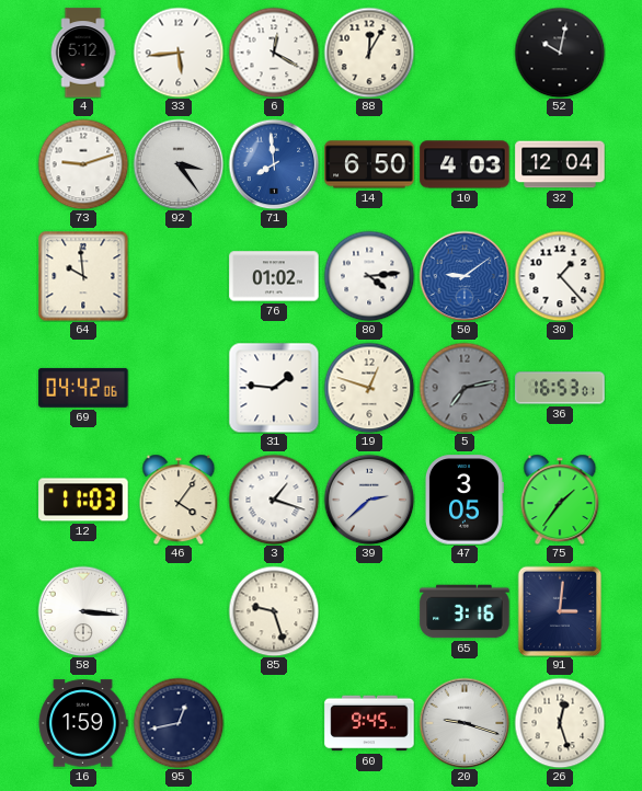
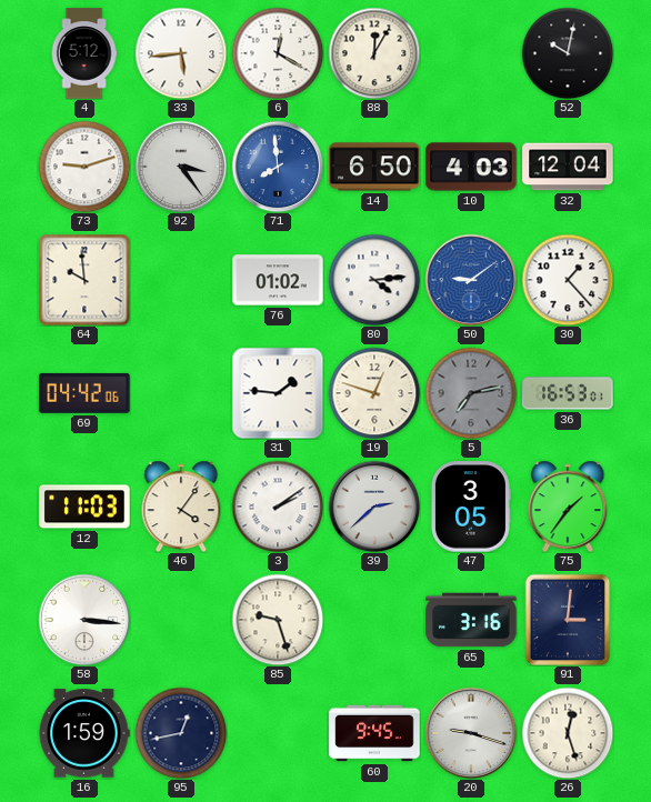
3: 1:18 -> 2:09
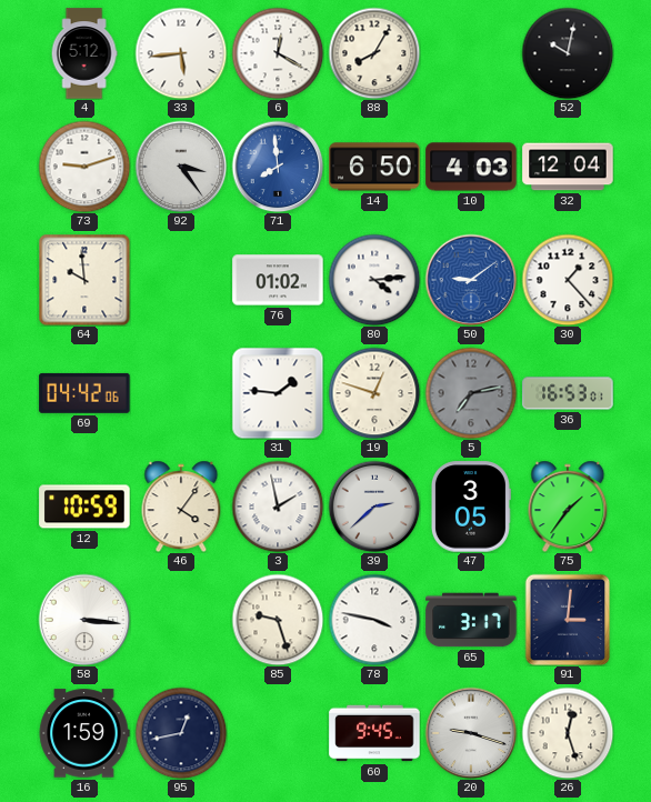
88: 12:05 -> 8:05
12: 11:03 -> 10:59
3: 2:09 -> 1:58
78: none -> 3:47
65: 3:16 -> 3:17
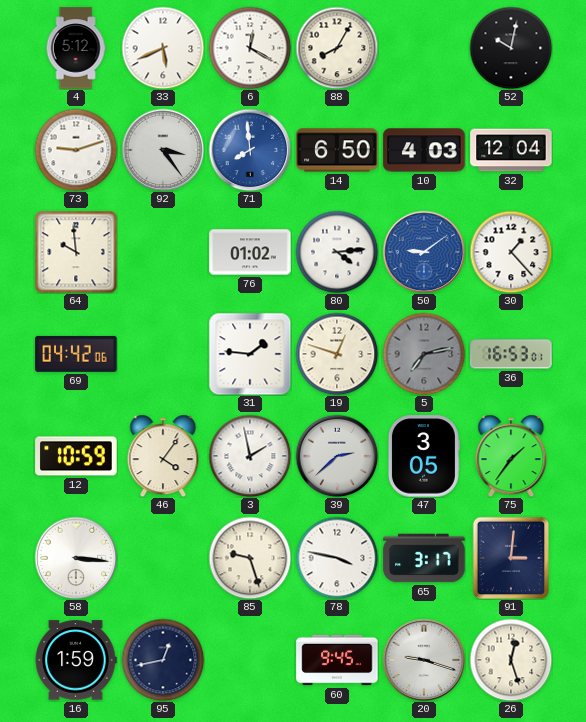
33: 5:44 -> 5:41
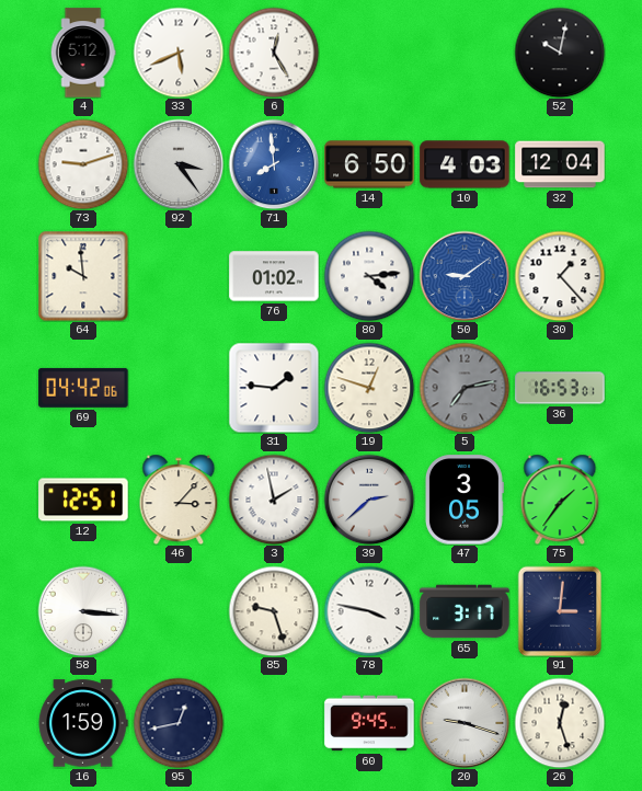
6: 12:20 -> 12:25
88: 8:05 -> none
12: 10:59 -> 12:51
46: 4:06 -> 3:07
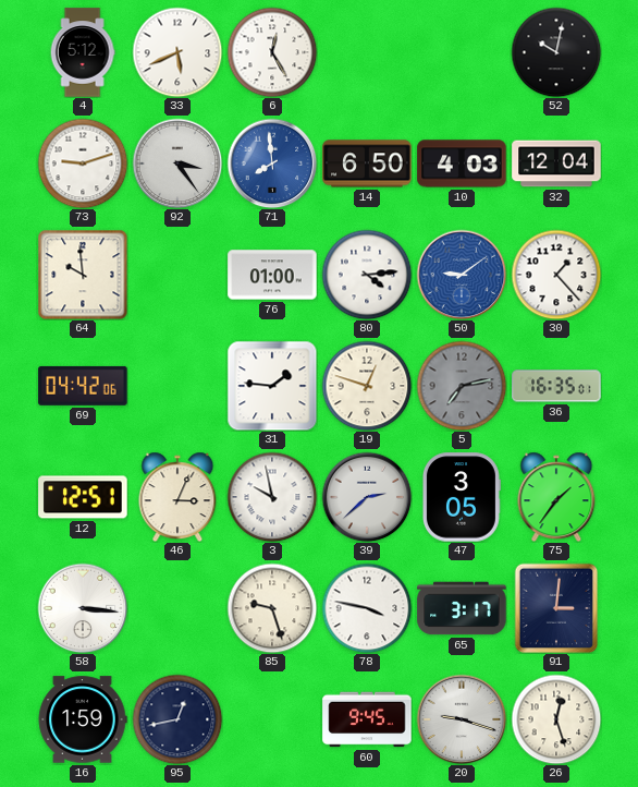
76: 01:02 -> 01:00
36: 16:53 -> 16:35
46: 3:07 -> 3:04
3: 1:58 -> 9:58
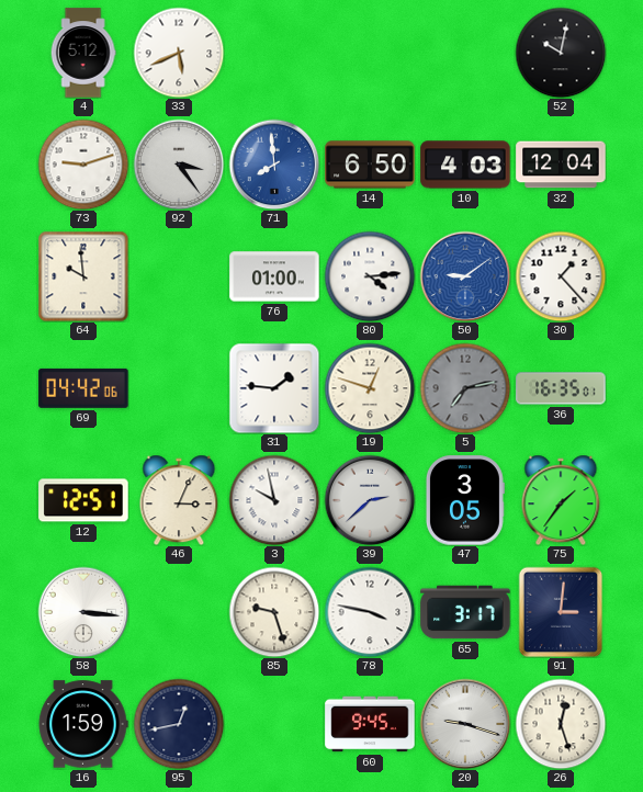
6: 12:25 -> none
